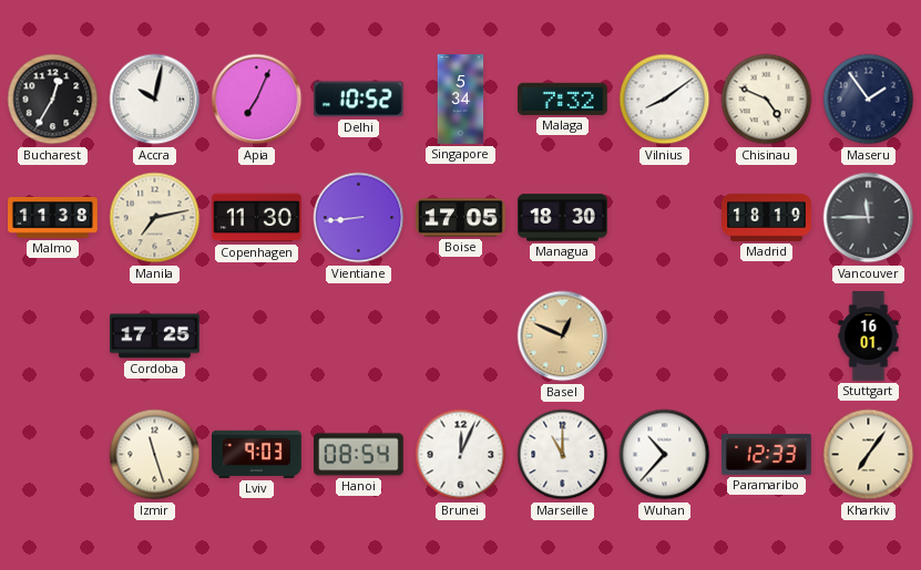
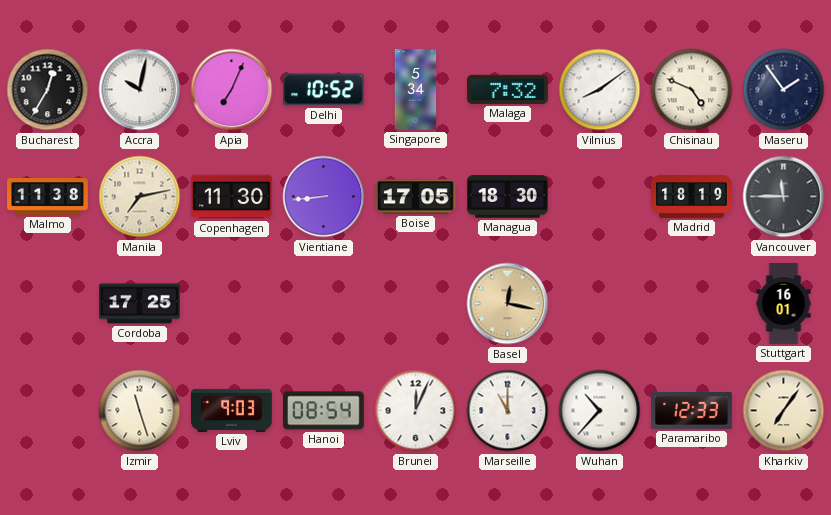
Basel: 12:49 -> 12:17
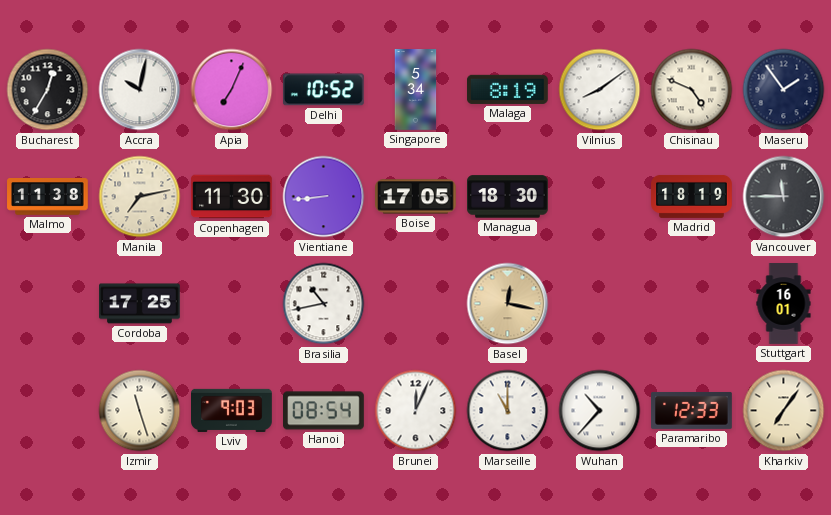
Malaga: 7:32 -> 8:19
Brasilia: none -> 10:43
